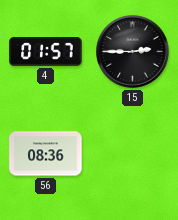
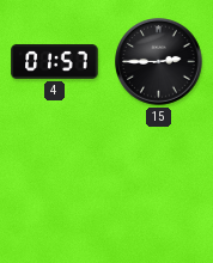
56: 08:36 -> none
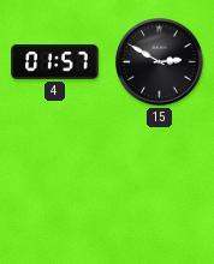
15: 2:45 -> 2:50
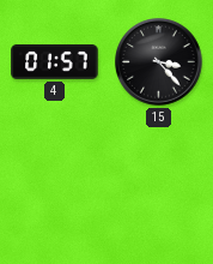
15: 2:50 -> 3:23
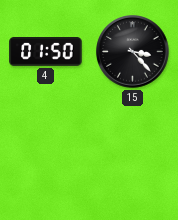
4: 01:57 -> 01:50
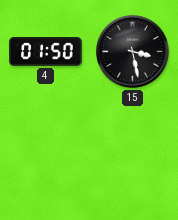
15: 3:23 -> 3:28
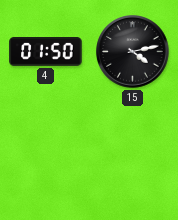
15: 3:28 -> 4:13
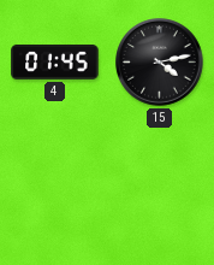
4: 01:50 -> 01:45
